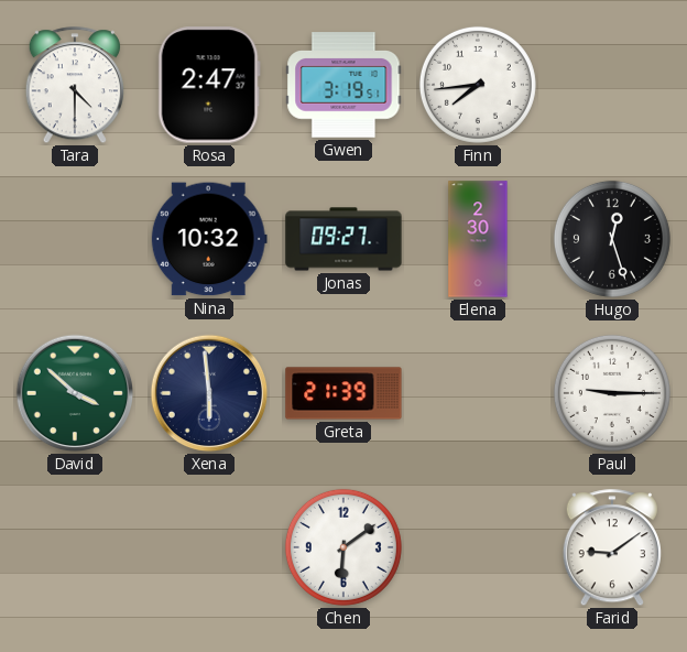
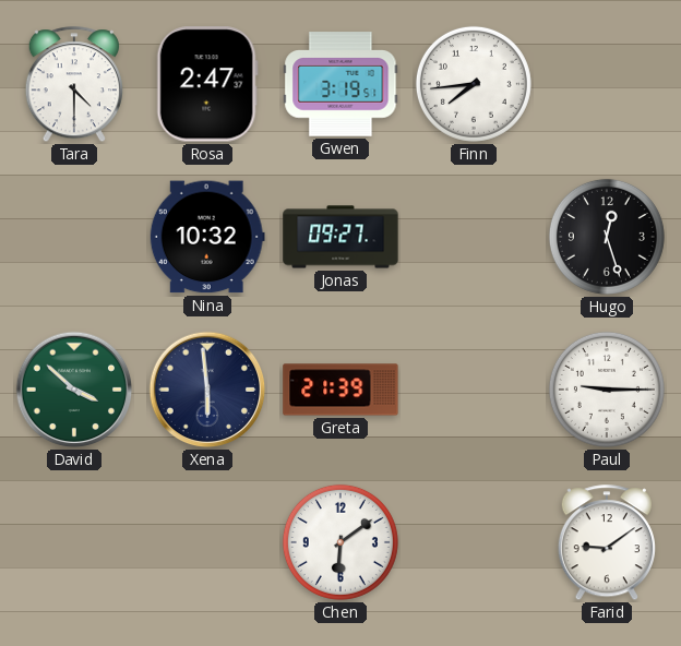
Elena: 2:30 -> none
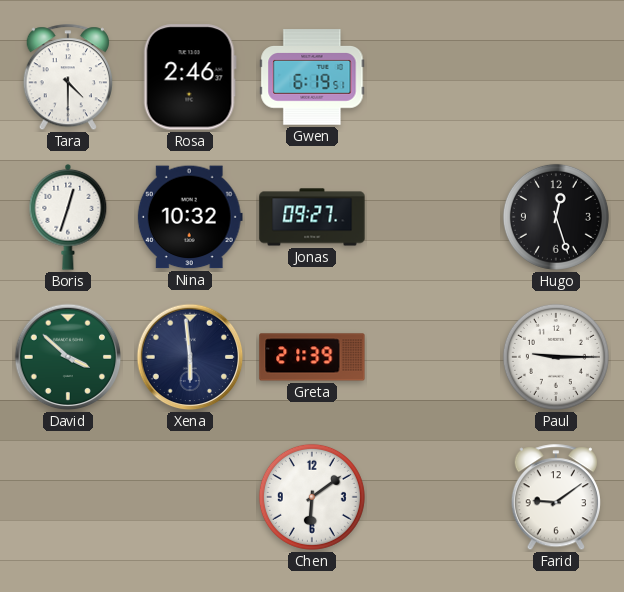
Rosa: 2:47 -> 2:46
Gwen: 3:19 -> 6:19
Finn: 7:44 -> none
Boris: none -> 12:33
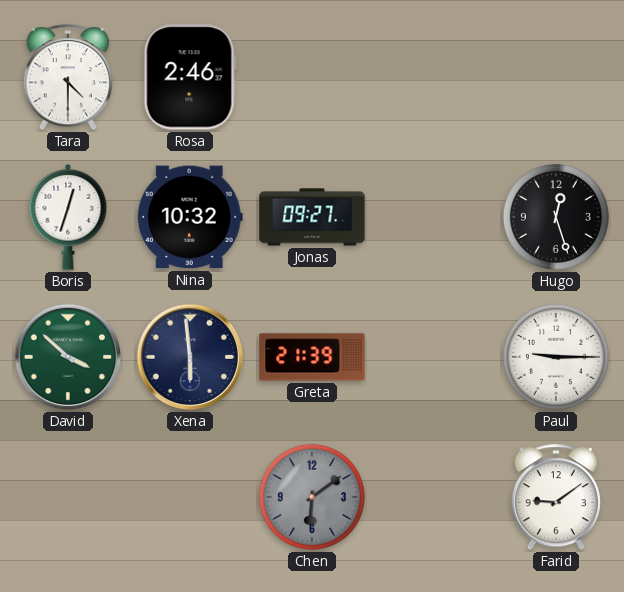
Gwen: 6:19 -> none
Chen dial: white -> grey
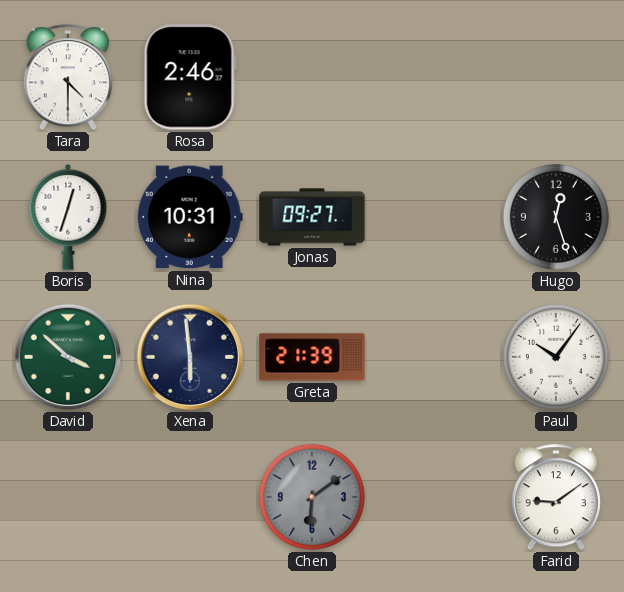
Nina: 10:32 -> 10:31
Paul: 9:15 -> 10:06
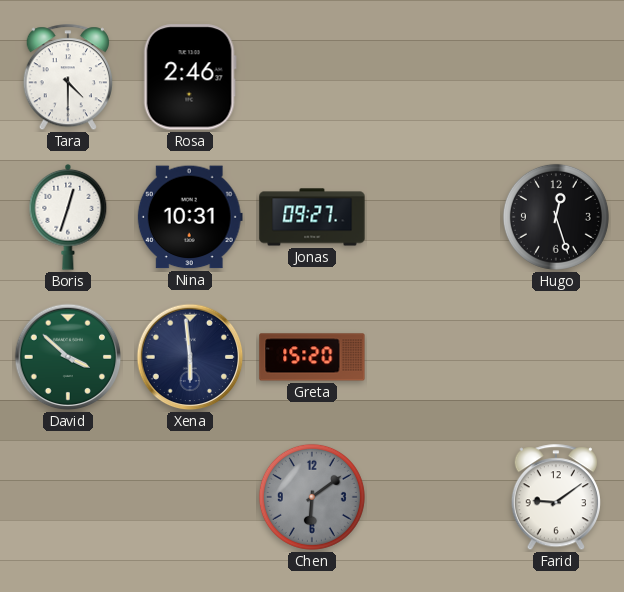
Greta: 21:39 -> 15:20
Paul: 10:06 -> none
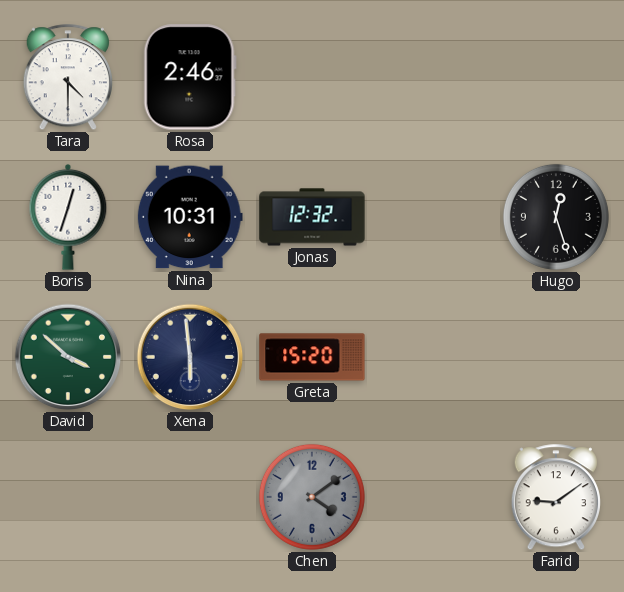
Jonas: 09:27 -> 12:32
Chen: 6:09 -> 4:09
